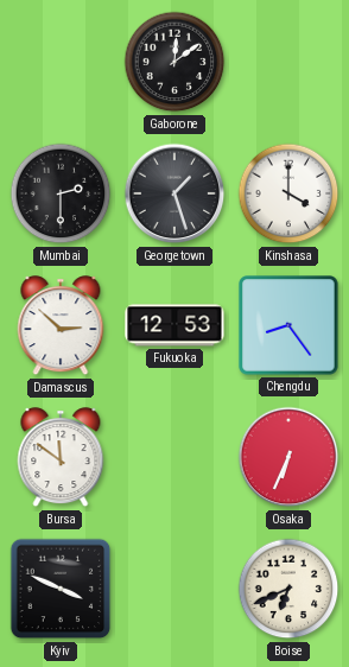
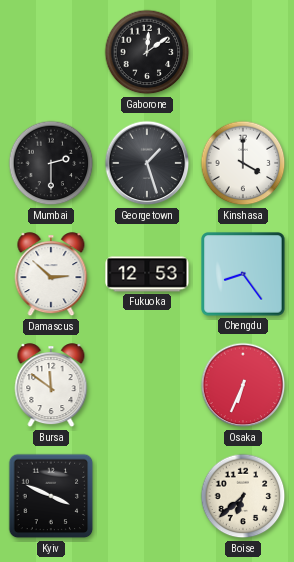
Boise: 6:41 -> 6:38
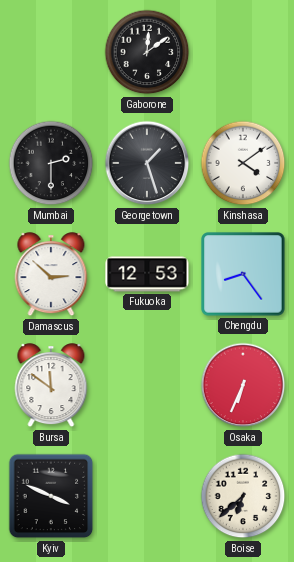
Kinshasa: 4:00 -> 4:09
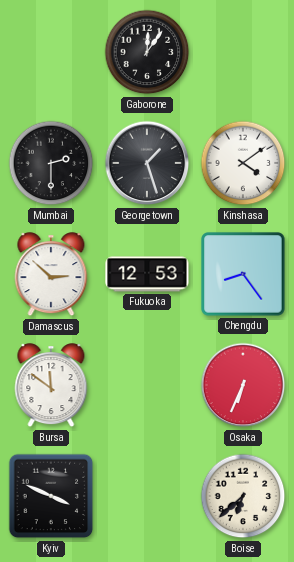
Gaborone: 12:09 -> 12:06
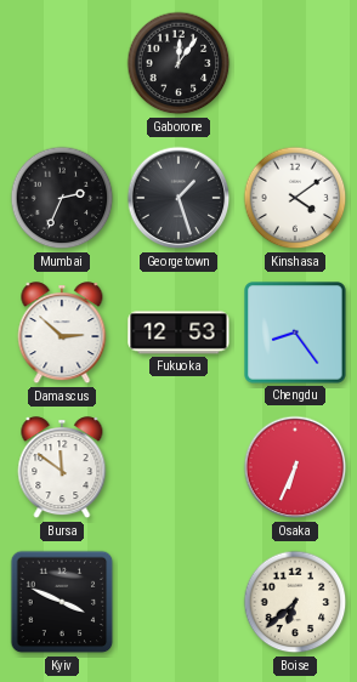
Mumbai: 2:30 -> 2:34
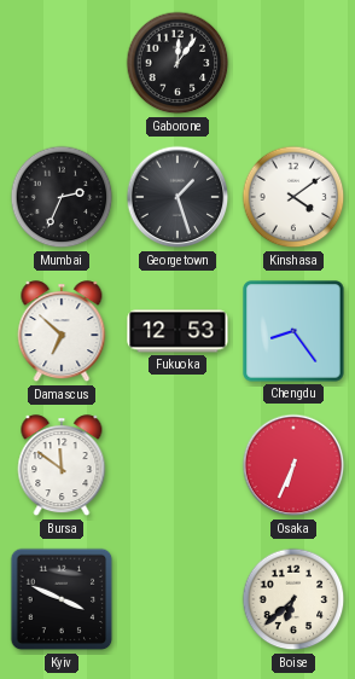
Damascus: 2:52 -> 6:52
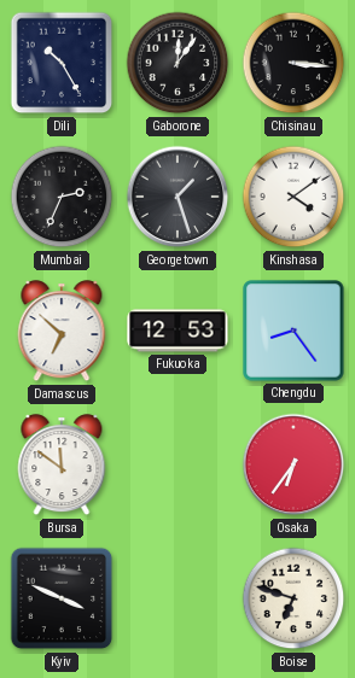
Dili: none -> 10:25
Chisinau: none -> 3:16
Osaka: 6:34 -> 6:36
Boise: 6:38 -> 6:48
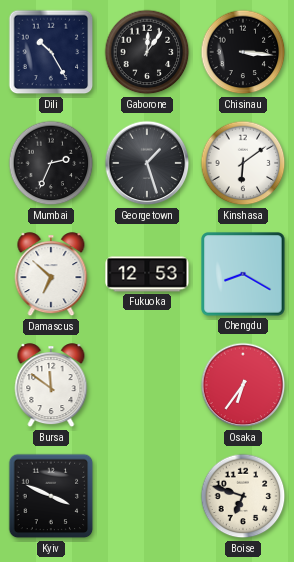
Kinshasa: 4:09 -> 6:09
Chengdu: 8:24 -> 8:20
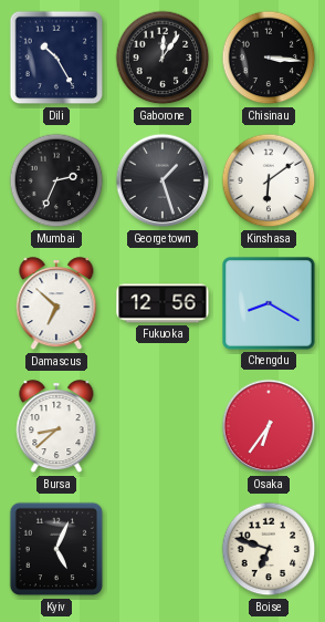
Fukuoka: 12:53 -> 12:56
Bursa: 11:51 -> 8:38
Kyiv: 3:49 -> 5:04
